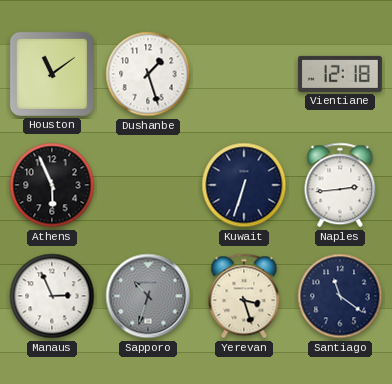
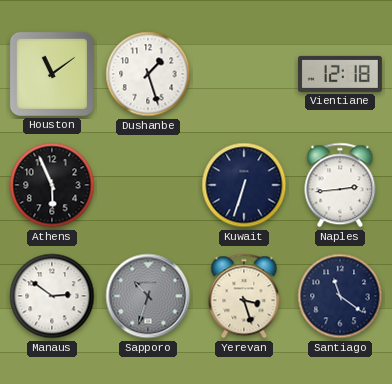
Manaus: 2:56 -> 2:51
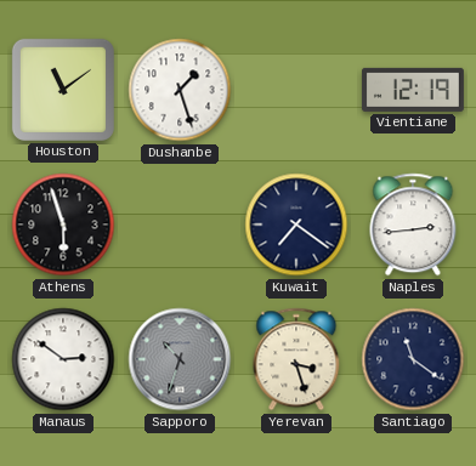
Vientiane: 12:18 -> 12:19
Athens: 5:56 -> 5:57
Kuwait: 6:33 -> 7:21
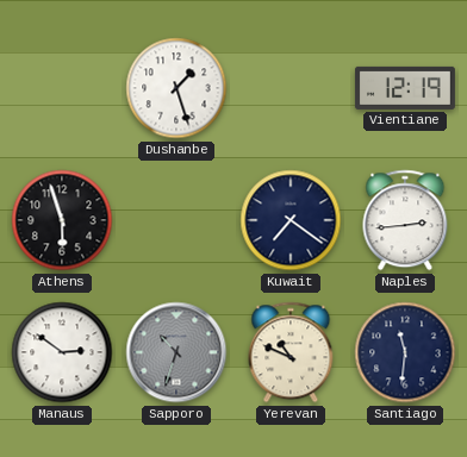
Houston: 11:09 -> none
Yerevan: 3:27 -> 10:49
Santiago: 11:21 -> 11:31
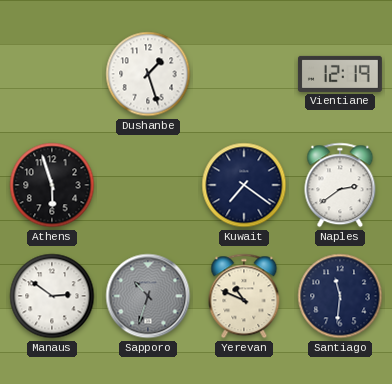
Naples: 2:44 -> 2:39
